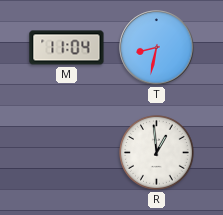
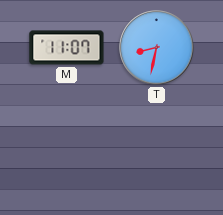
M: 11:04 -> 11:07
R: 12:59 -> none
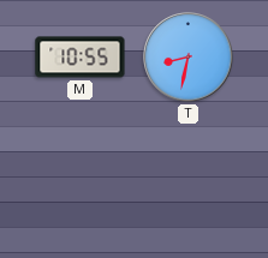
M: 11:07 -> 10:55
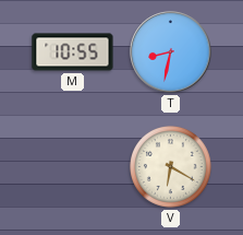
V: none -> 6:20
